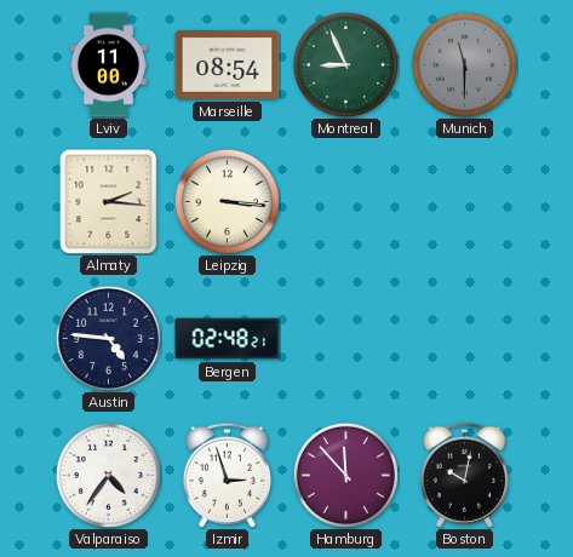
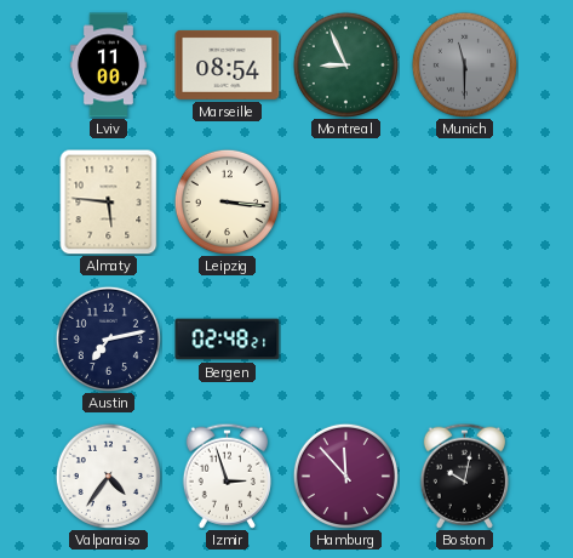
Almaty: 2:16 -> 5:46
Austin: 4:46 -> 7:13
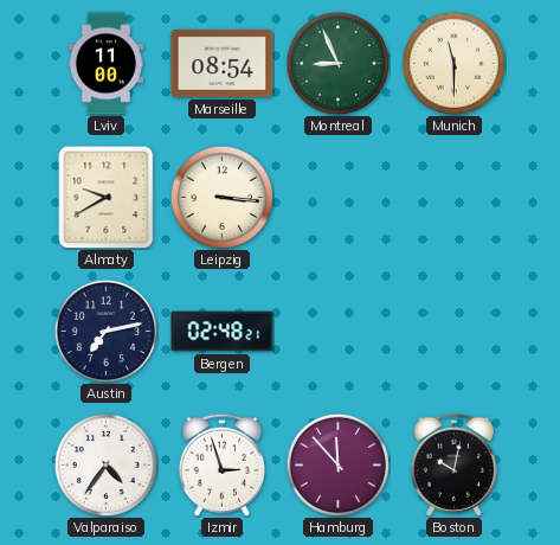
Munich dial: grey -> cream
Almaty: 5:46 -> 9:40
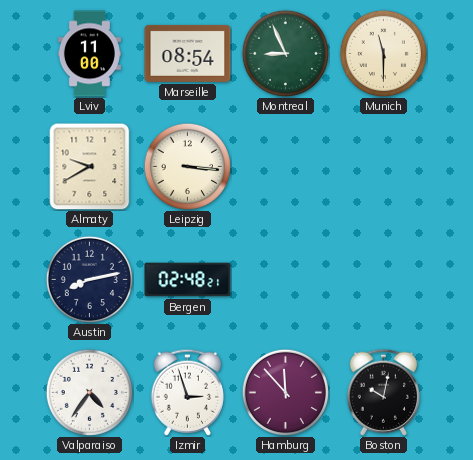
Austin: 7:13 -> 8:13
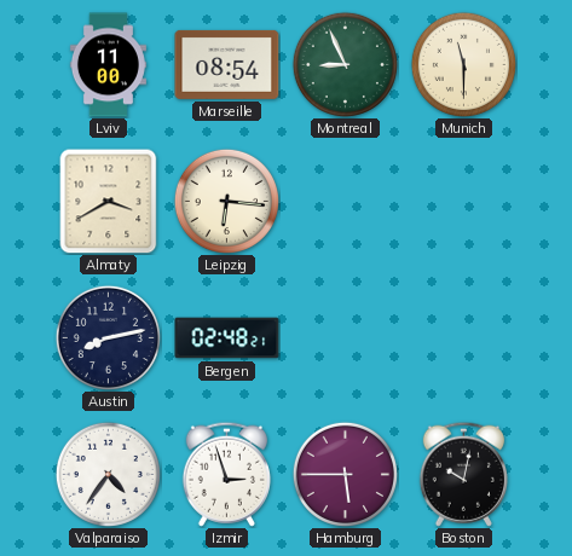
Almaty: 9:40 -> 3:40
Leipzig: 3:16 -> 6:16
Hamburg: 11:53 -> 5:45
